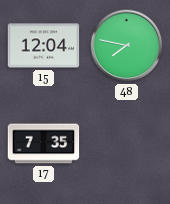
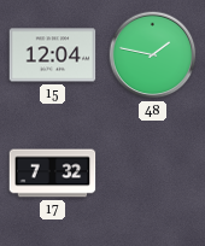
48: 7:47 -> 1:47
17: 7:35 -> 7:32
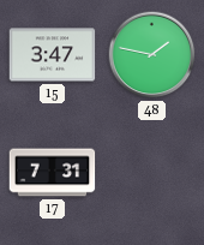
15: 12:04 -> 3:47
17: 7:32 -> 7:31
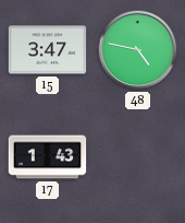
48: 1:47 -> 4:47
17: 7:31 -> 1:43
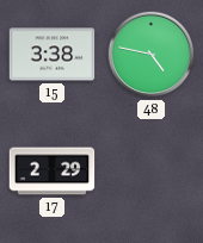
15: 3:47 -> 3:38
17: 1:43 -> 2:29
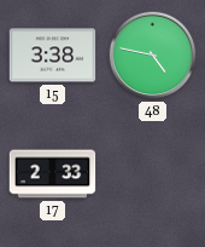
17: 2:29 -> 2:33
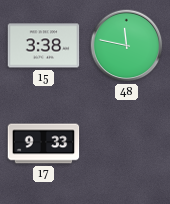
48: 4:47 -> 11:47
17: 2:33 -> 9:33
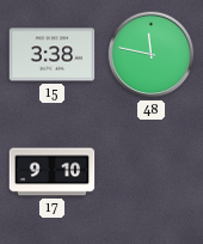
17: 9:33 -> 9:10
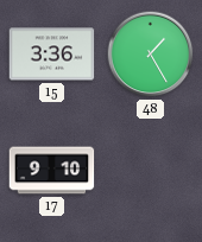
15: 3:38 -> 3:36
48: 11:47 -> 1:25
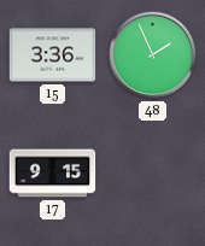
48: 1:25 -> 1:56
17: 9:10 -> 9:15
